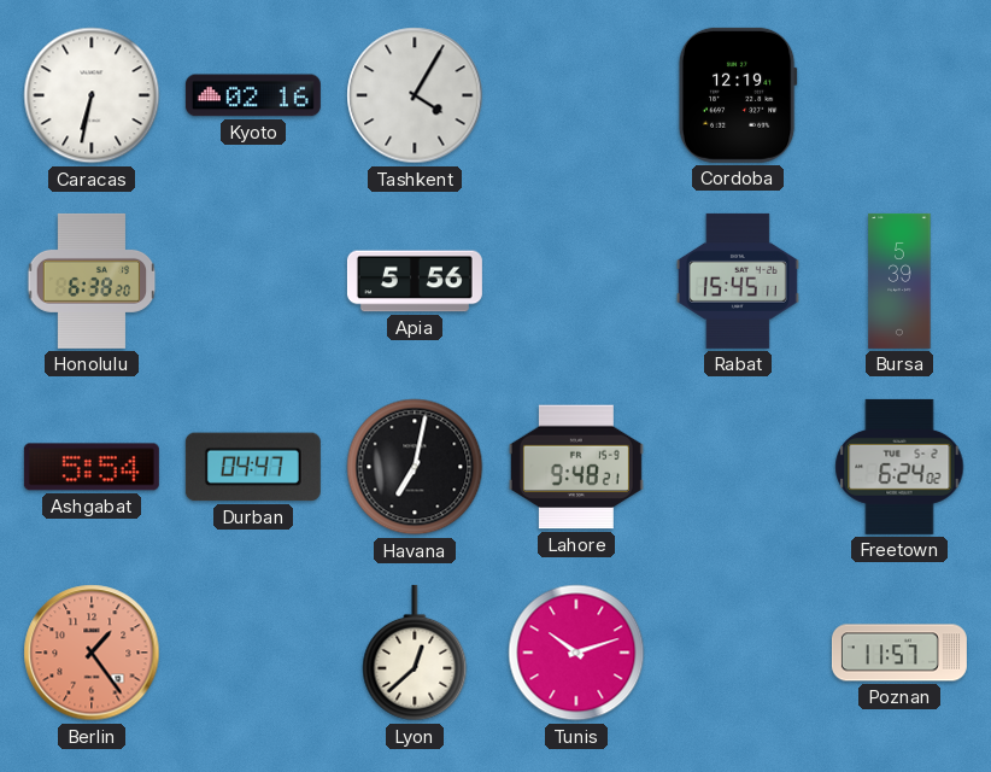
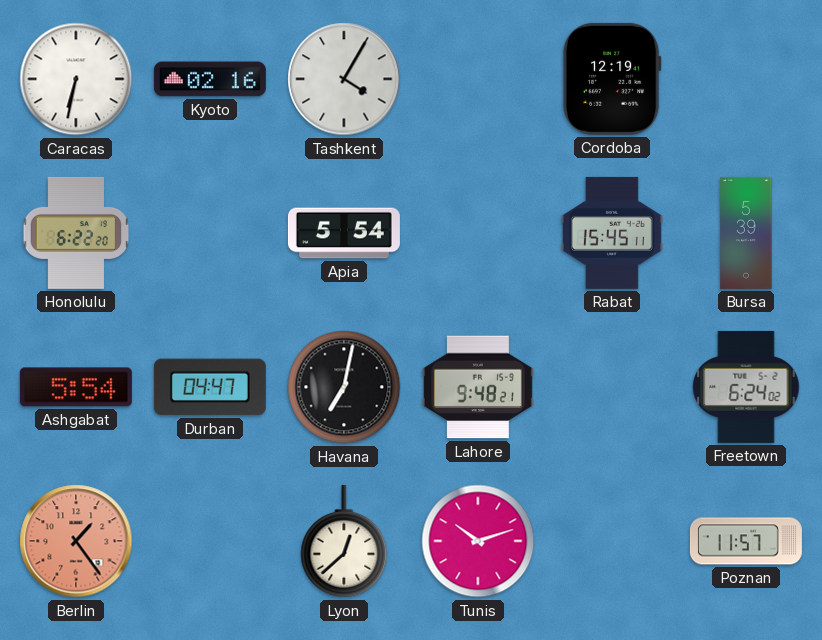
Honolulu: 6:38 -> 6:22
Apia: 5:56 -> 5:54
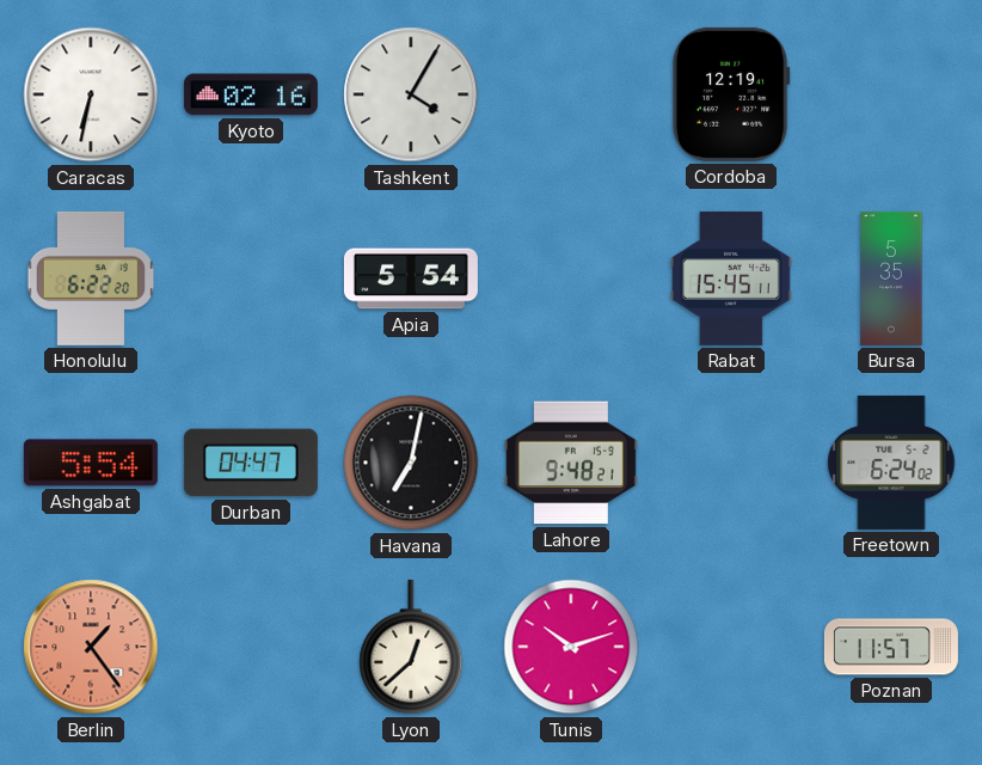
Bursa: 5:39 -> 5:35
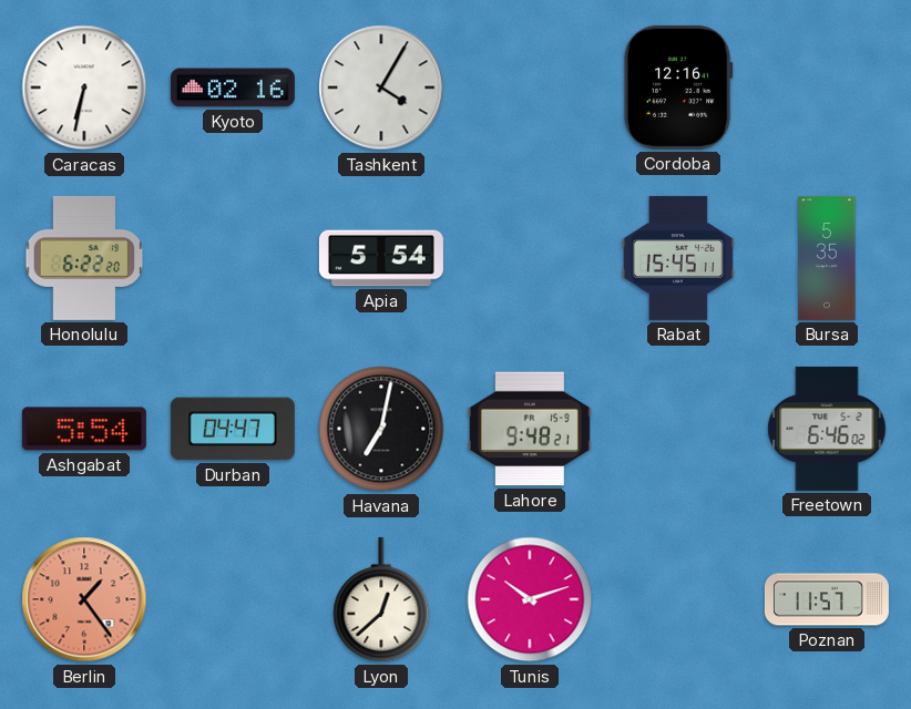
Cordoba: 12:19 -> 12:16
Freetown: 6:24 -> 6:46
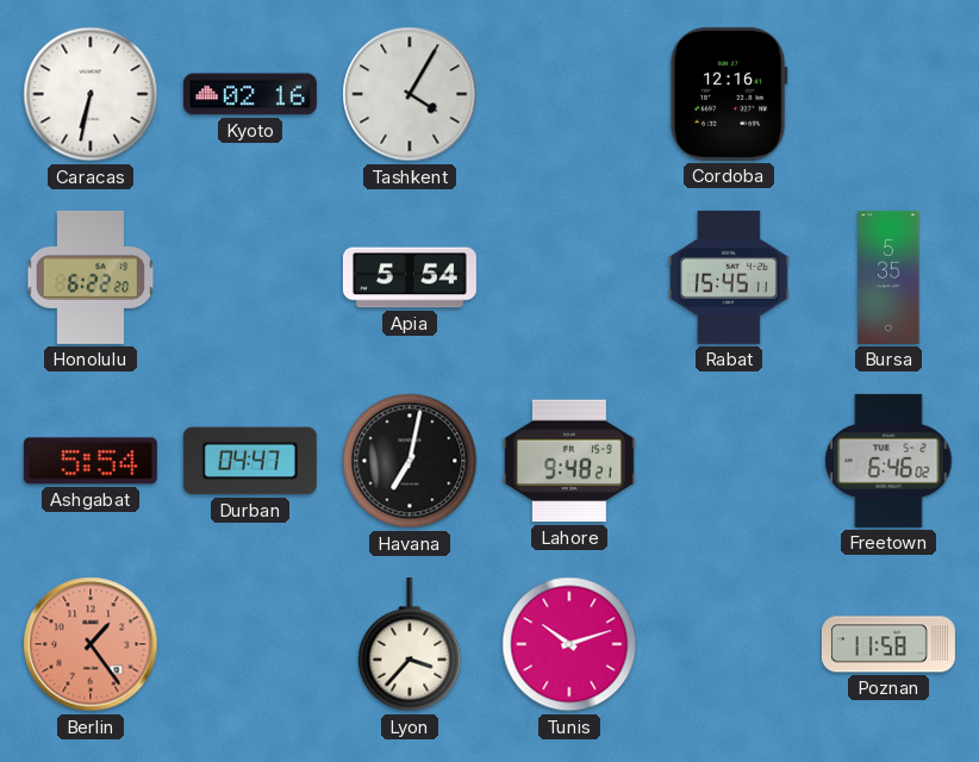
Lyon: 12:38 -> 3:37
Poznan: 11:57 -> 11:58
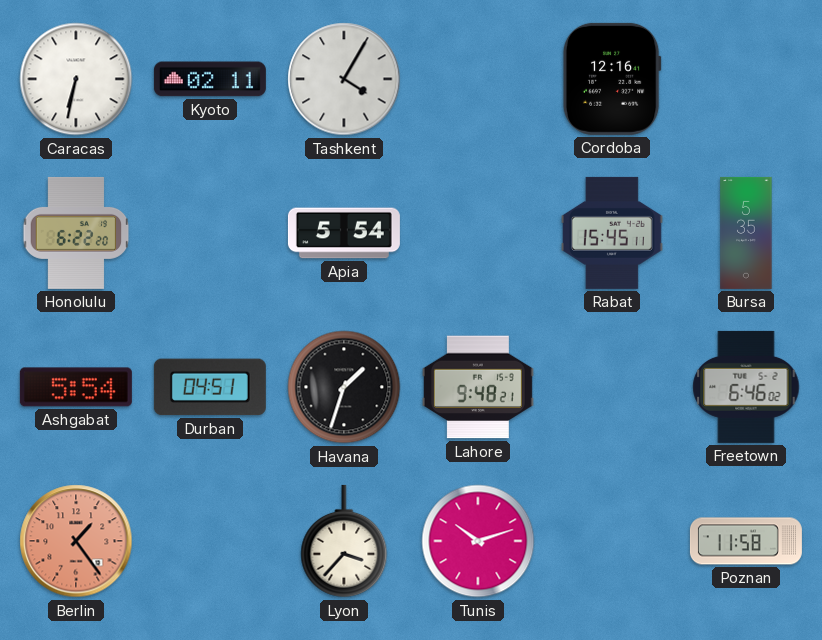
Kyoto: 02:16 -> 02:11
Durban: 04:47 -> 04:51
Havana: 7:02 -> 1:33
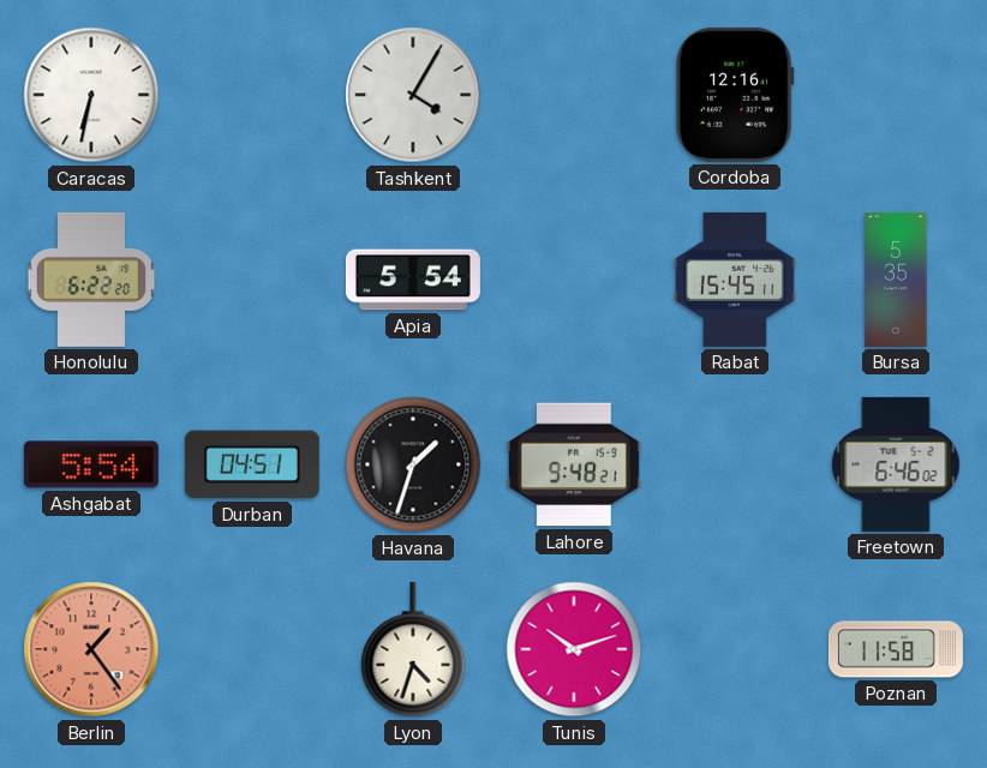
Kyoto: 02:11 -> none
Lyon: 3:37 -> 4:33
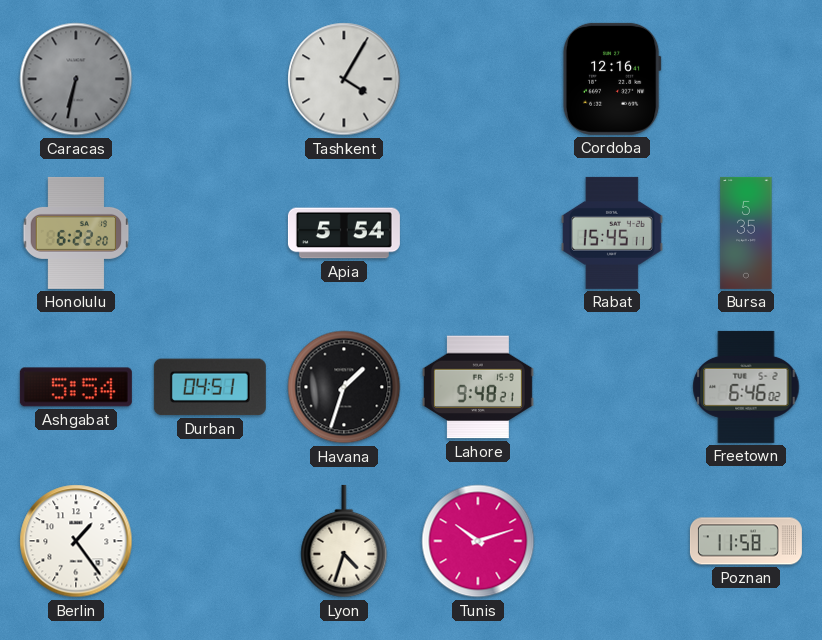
Caracas dial: white -> grey
Berlin dial: salmon -> white
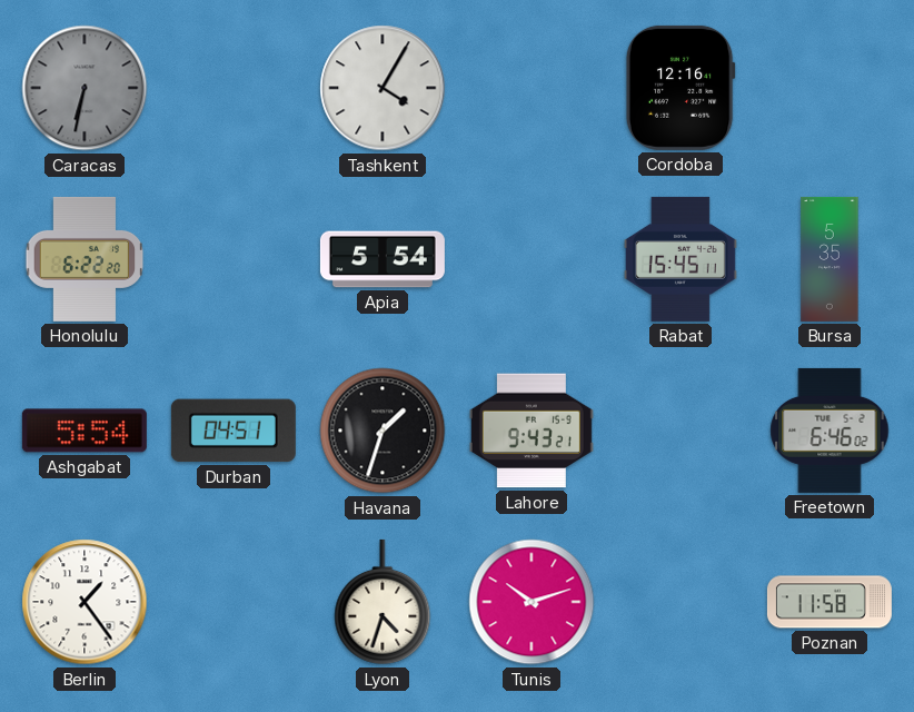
Lahore: 9:48 -> 9:43
